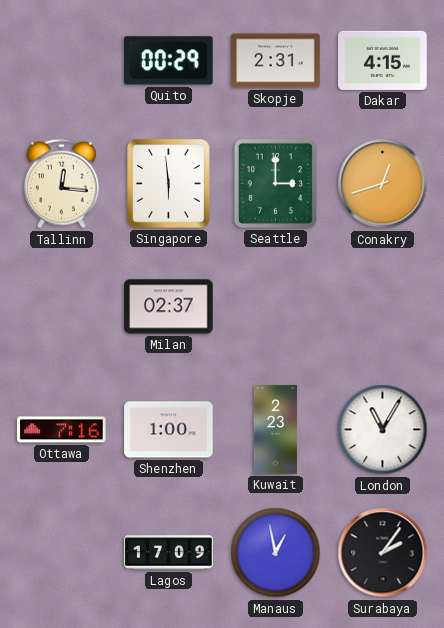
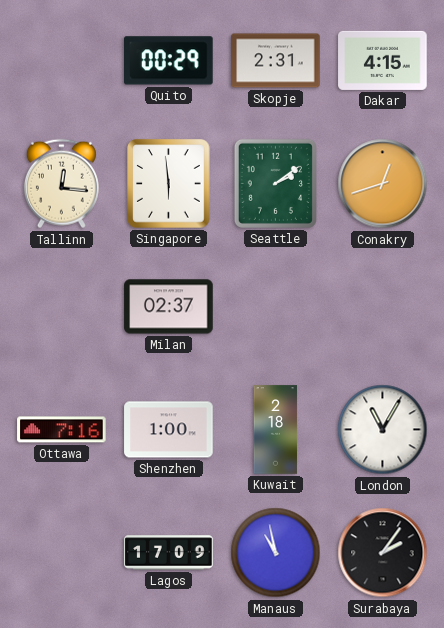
Seattle: 3:00 -> 2:09
Kuwait: 2:23 -> 2:18
Manaus: 12:58 -> 10:58
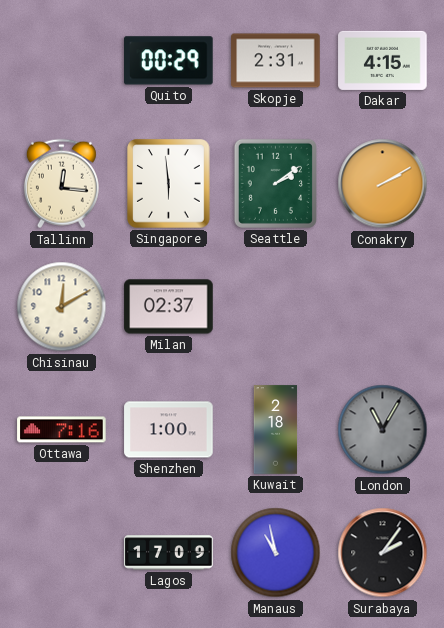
Conakry: 12:42 -> 2:10
Chisinau: none -> 12:10
London dial: white -> grey
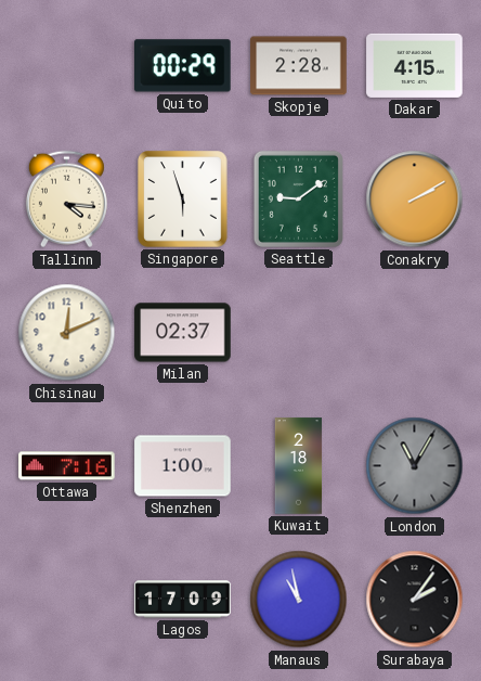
Skopje: 2:31 -> 2:28
Tallinn: 12:16 -> 4:16
Singapore: 5:59 -> 5:57
Seattle: 2:09 -> 9:09
Chisinau: 12:10 -> 12:11
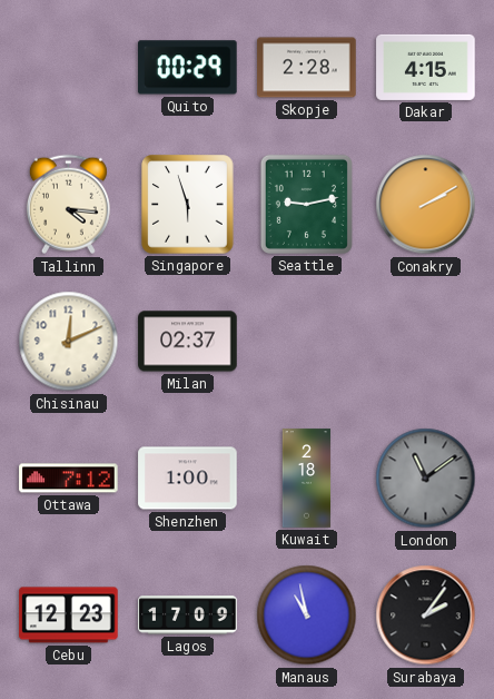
Seattle: 9:09 -> 9:13
Ottawa: 7:16 -> 7:12
London: 11:05 -> 11:09
Cebu: none -> 12:23
